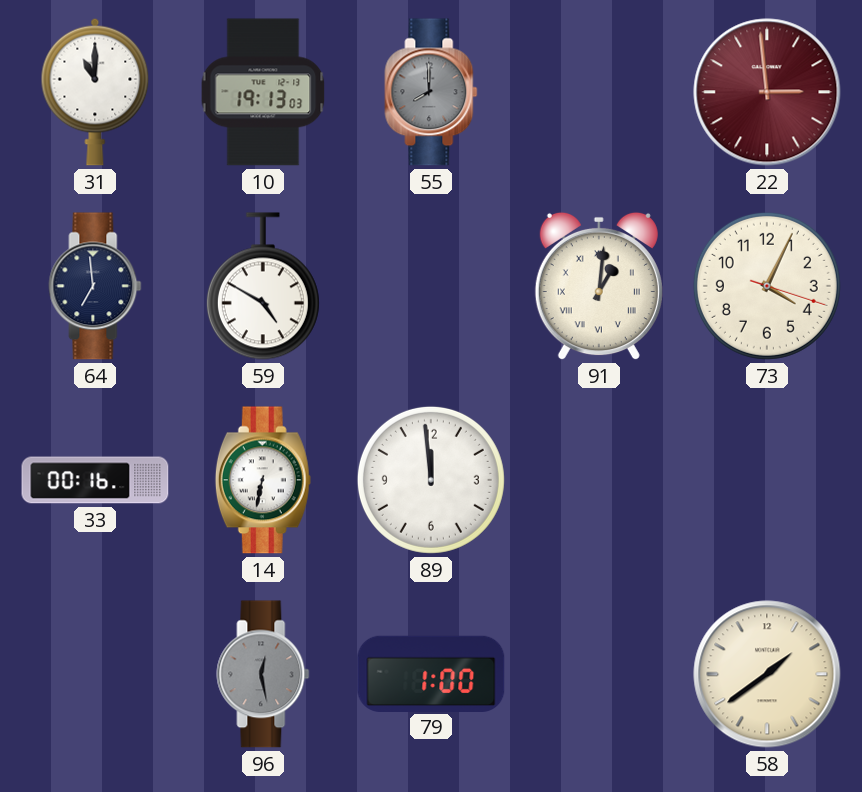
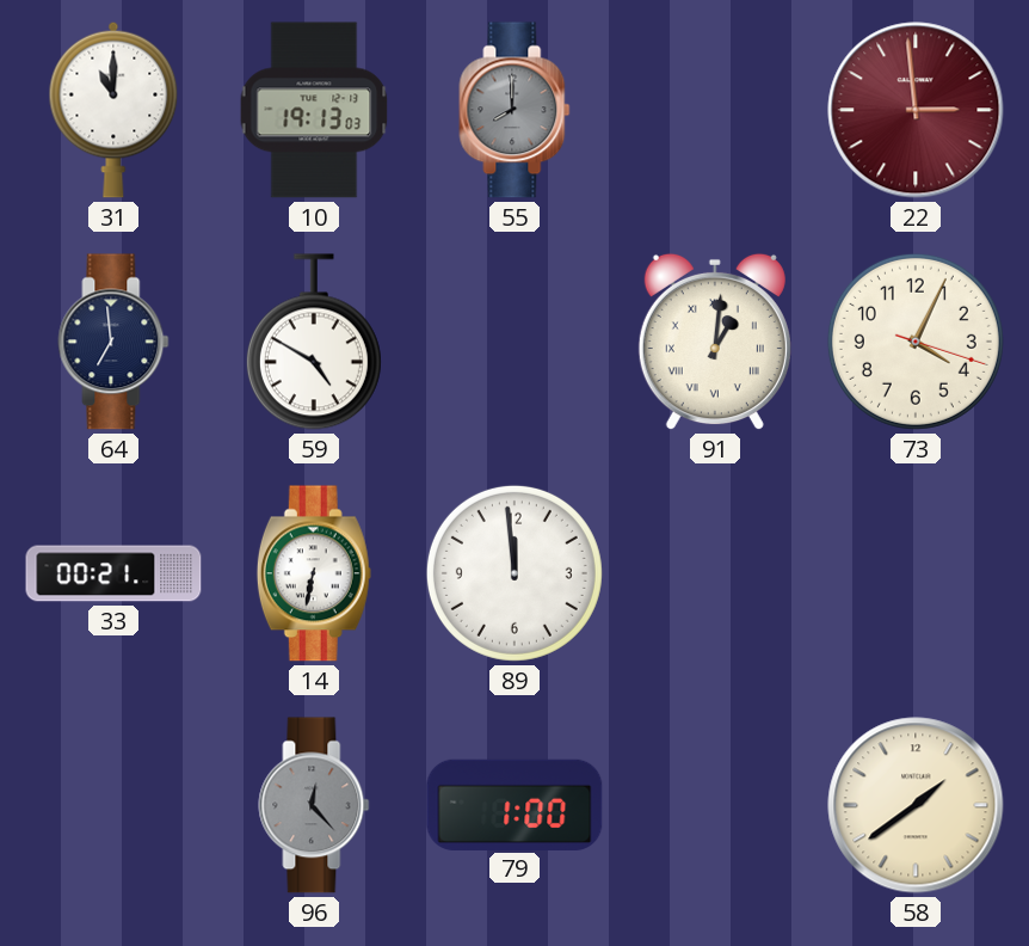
33: 00:16 -> 00:21
96: 12:28 -> 12:23
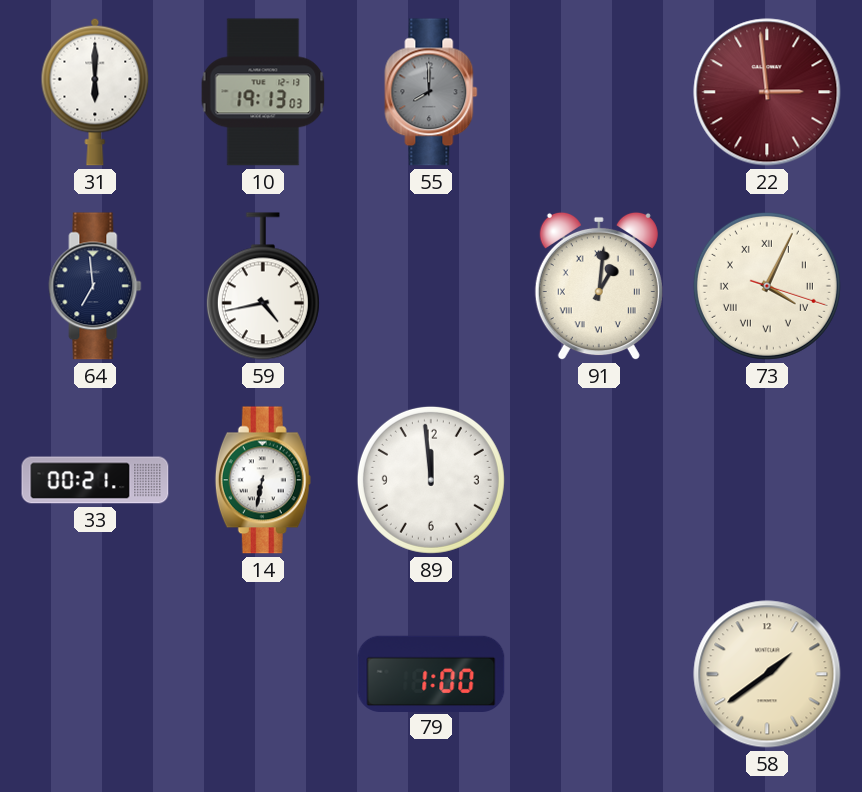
31: 11:00 -> 6:00
59: 4:50 -> 4:43
73 numerals: Arabic -> Roman
96: 12:23 -> none
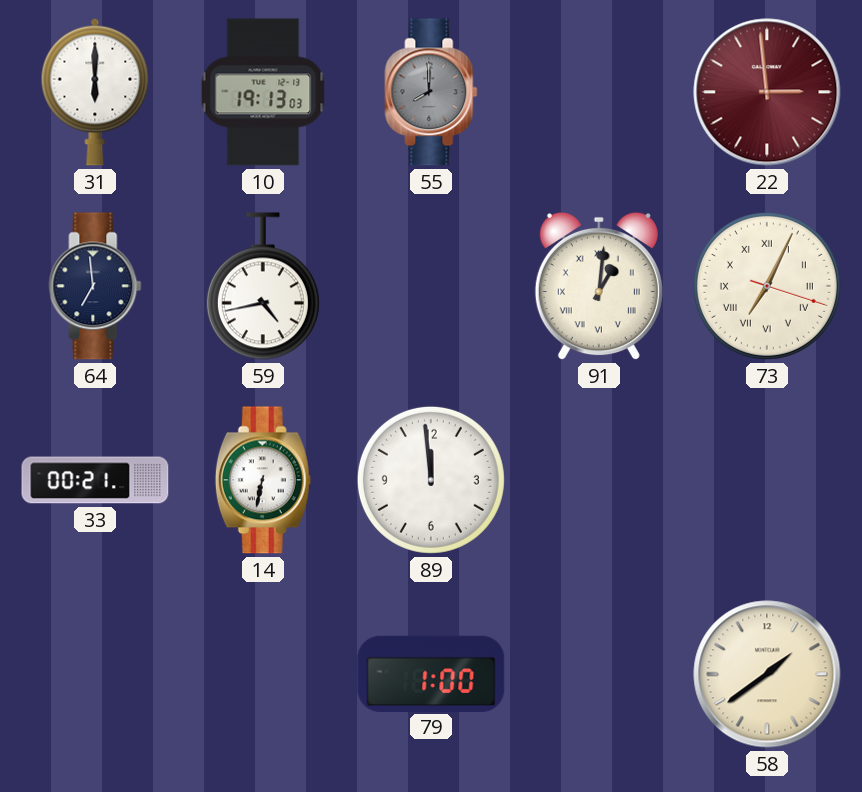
73: 4:04 -> 7:04
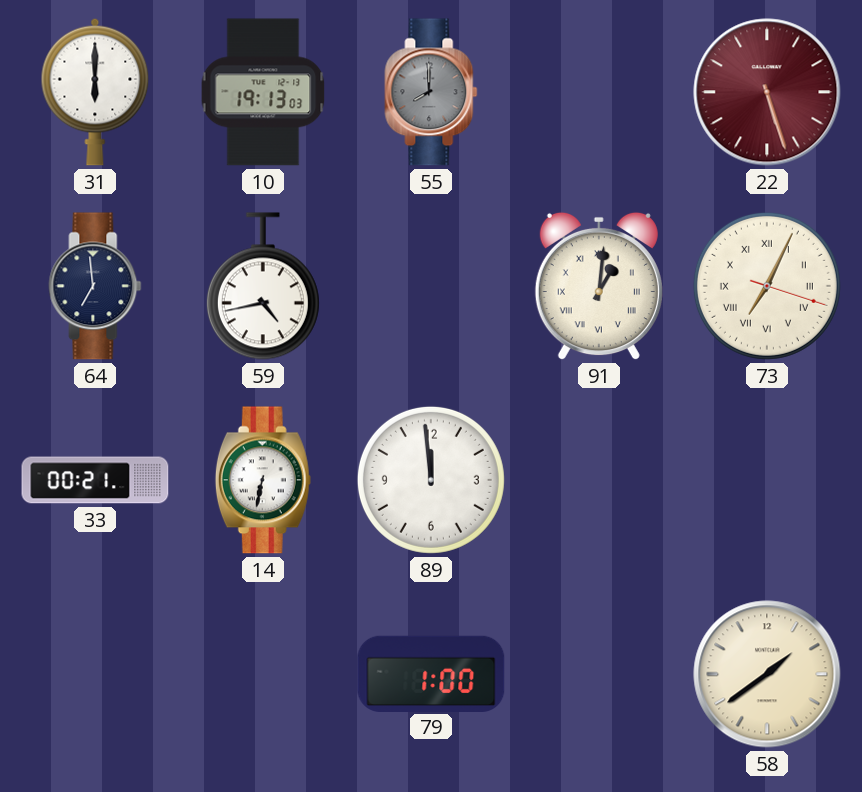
22: 2:59 -> 5:27
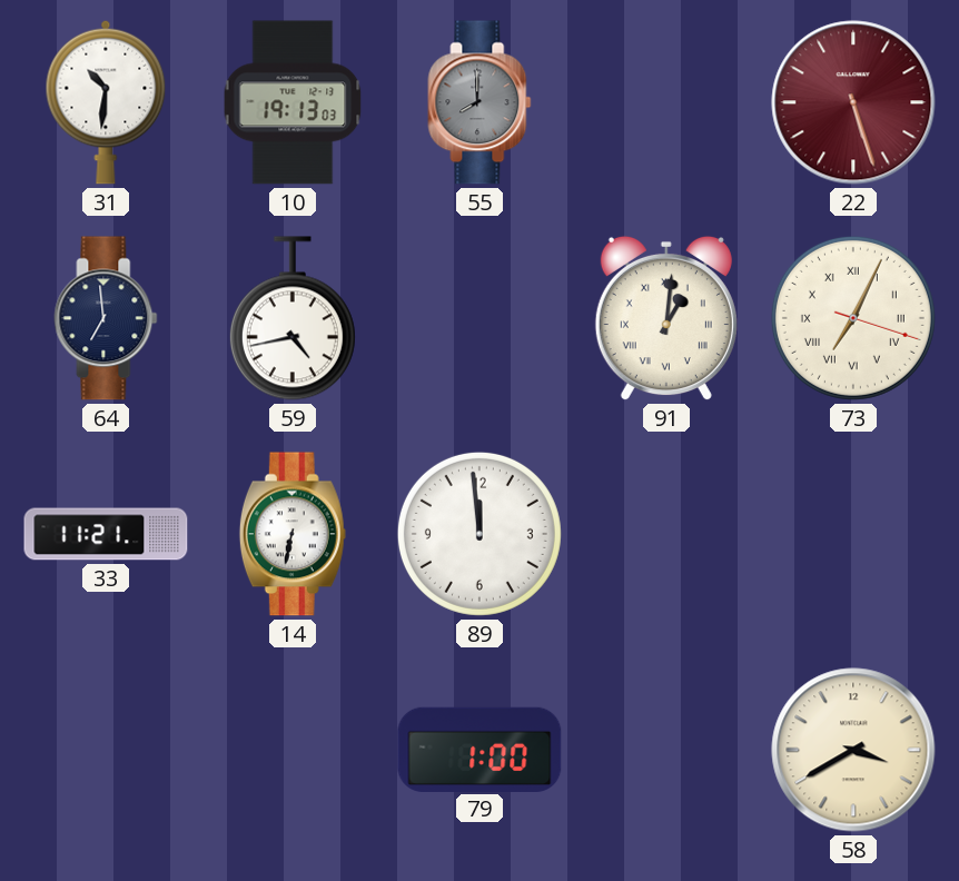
31: 6:00 -> 10:31
33: 00:21 -> 11:21
58: 1:39 -> 3:40
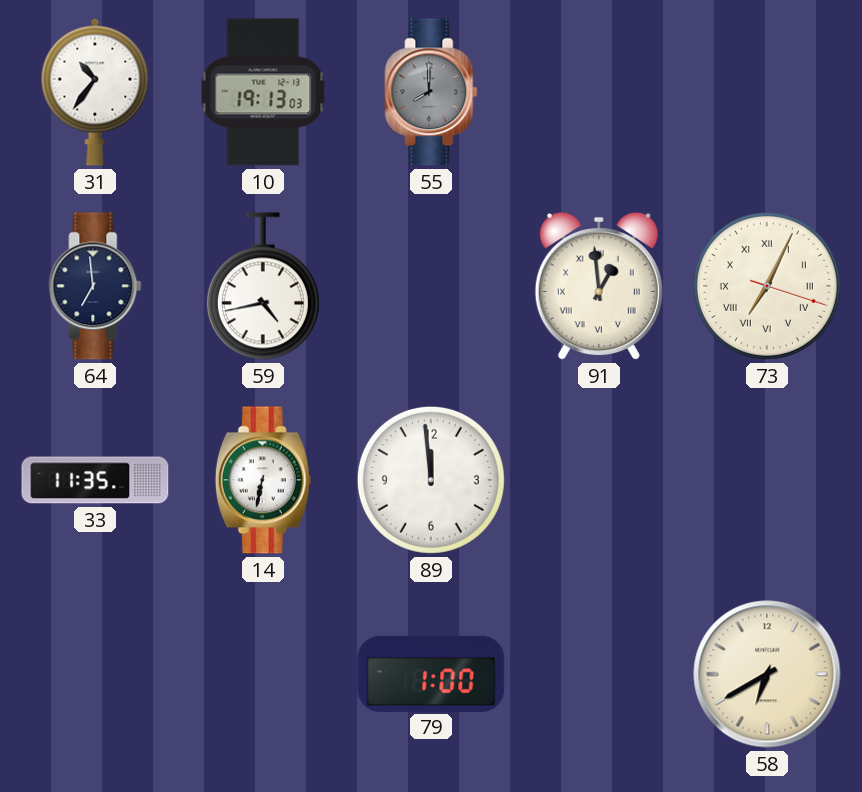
31: 10:31 -> 10:36
22: 5:27 -> none
91: 1:01 -> 12:59
33: 11:21 -> 11:35
58: 3:40 -> 6:40
